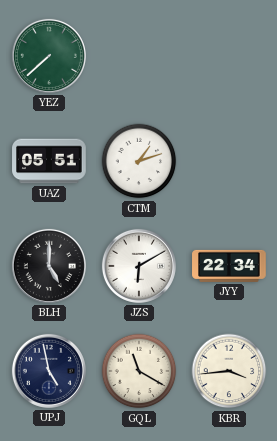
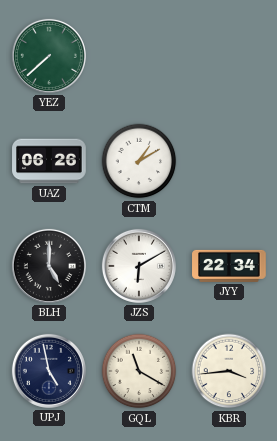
UAZ: 05:51 -> 06:26
CTM: 1:12 -> 1:10
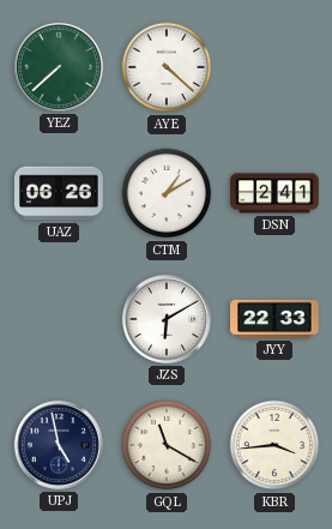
AYE: none -> 4:22
DSN: none -> 2:41
BLH: 5:00 -> none
JYY: 22:34 -> 22:33
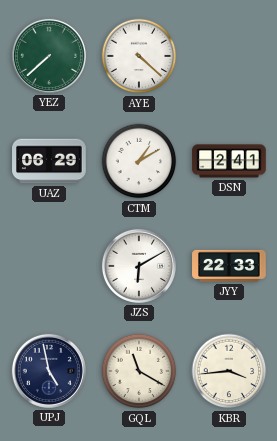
UAZ: 06:26 -> 06:29
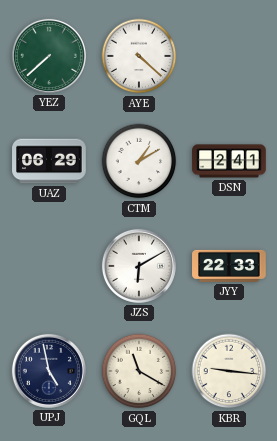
KBR: 3:44 -> 9:16
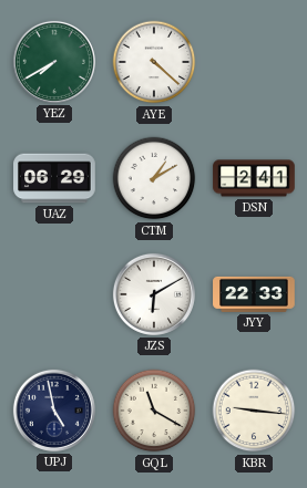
YEZ: 7:38 -> 7:40
